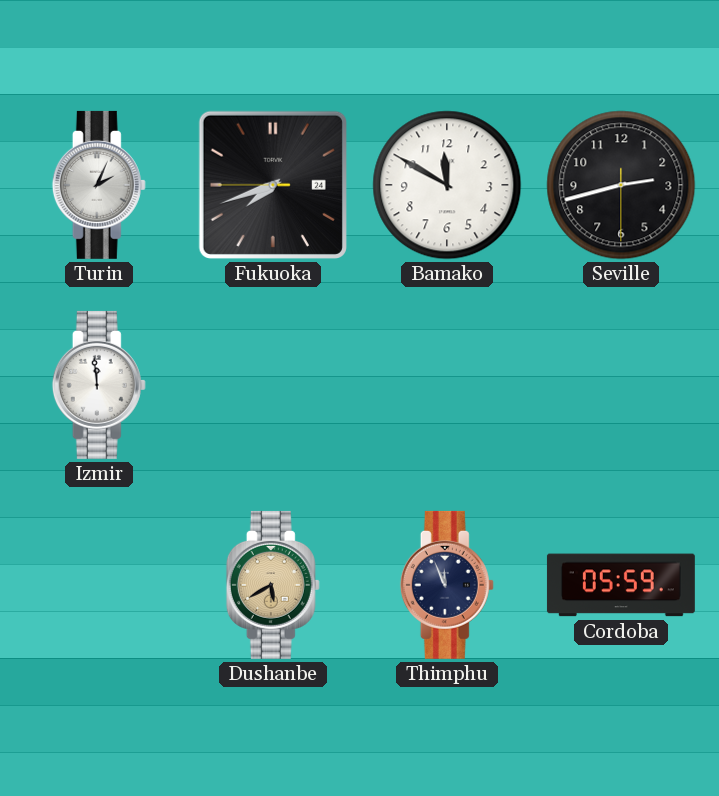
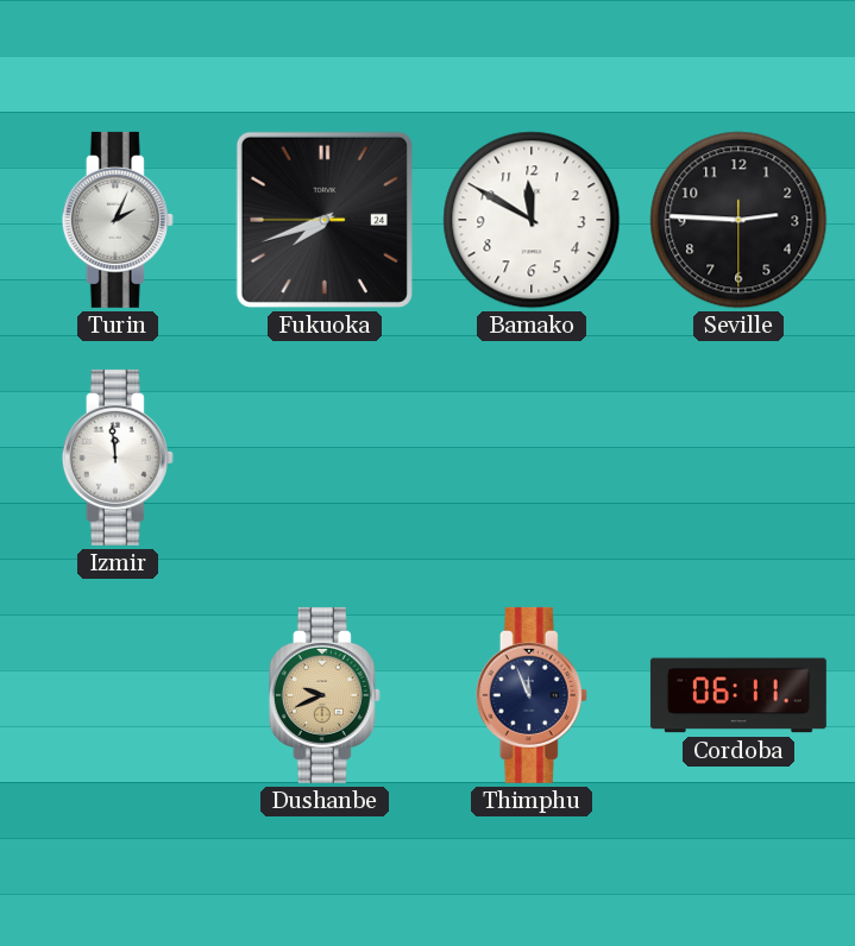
Seville: 2:42 -> 2:45
Dushanbe: 5:40 -> 9:41
Cordoba: 05:59 -> 06:11
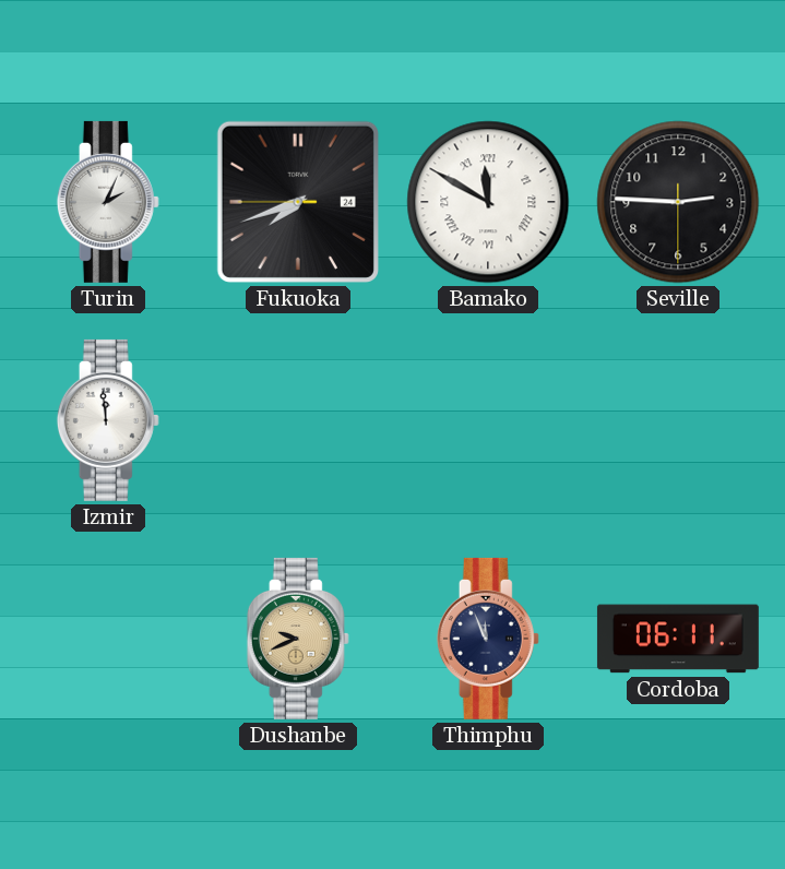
Bamako numerals: Arabic -> Roman
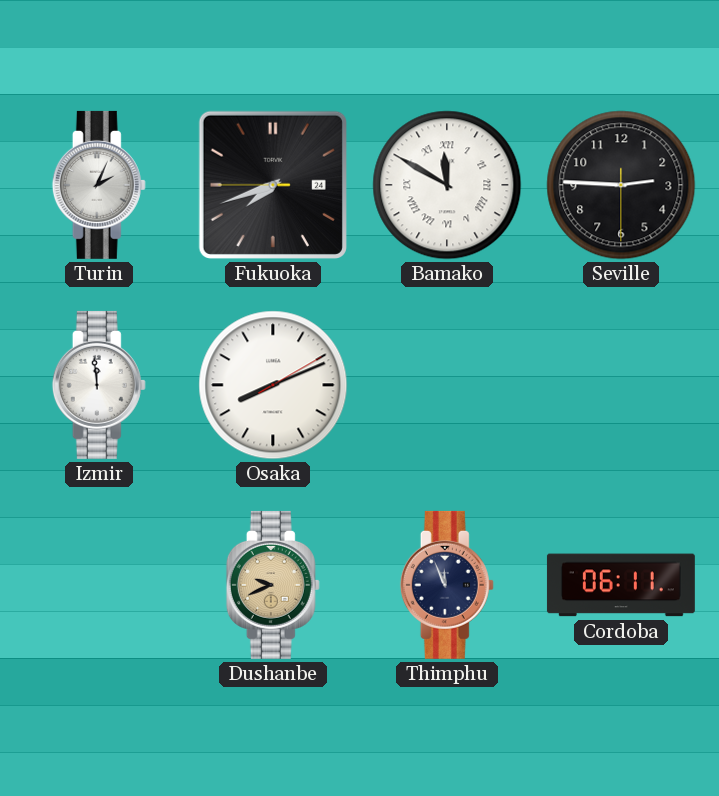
Osaka: none -> 8:11
